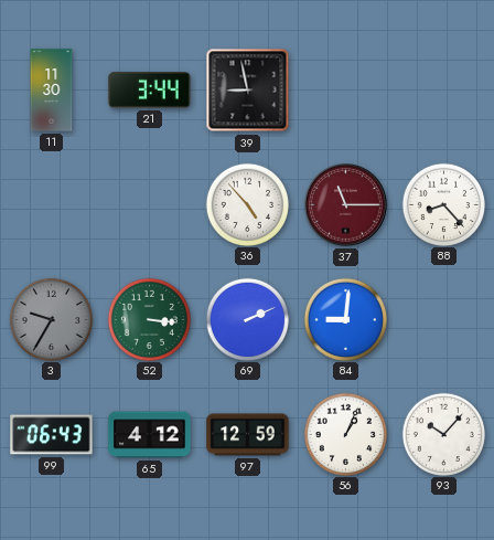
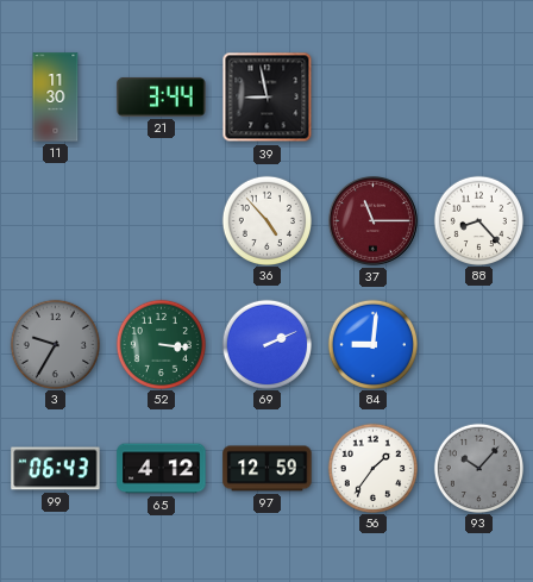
56: 1:04 -> 1:36
93 dial: white -> grey
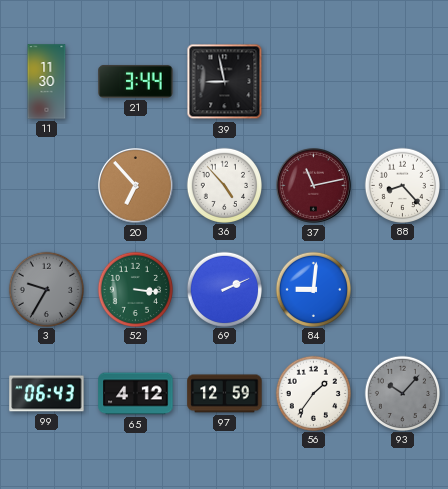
20: none -> 6:53
37: 11:15 -> 11:13
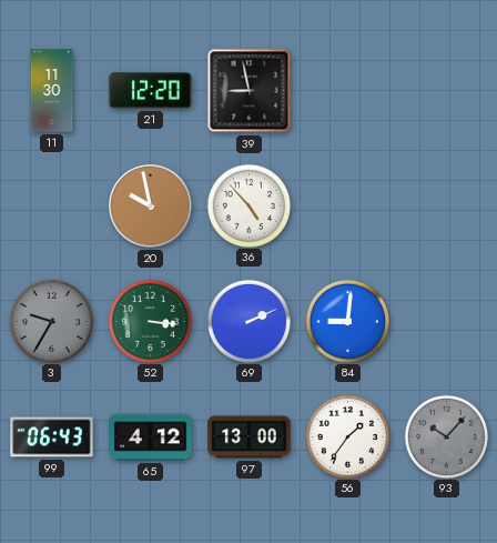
21: 3:44 -> 12:20
20: 6:53 -> 9:58
37: 11:13 -> none
88: 8:23 -> none
97: 12:59 -> 13:00
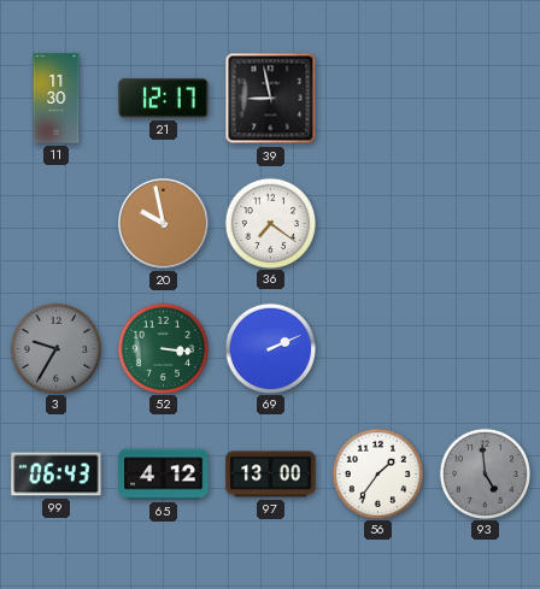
21: 12:20 -> 12:17
36: 4:53 -> 7:21
84: 9:01 -> none
93: 10:07 -> 4:59
